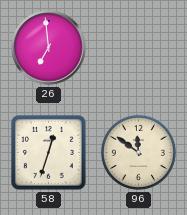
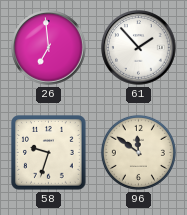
61: none -> 1:53
58: 12:33 -> 9:33
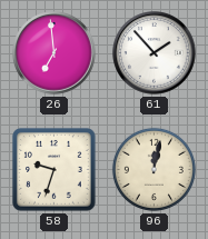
96: 11:51 -> 12:02
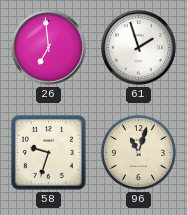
61: 1:53 -> 1:57
96: 12:02 -> 11:03
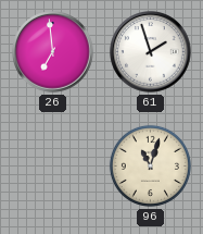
58: 9:33 -> none
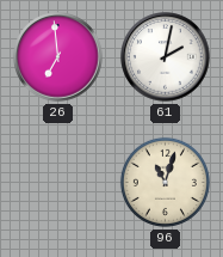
61: 1:57 -> 2:02
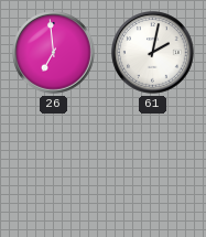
96: 11:03 -> none
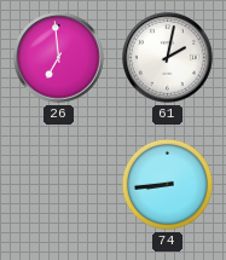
74: none -> 8:44
